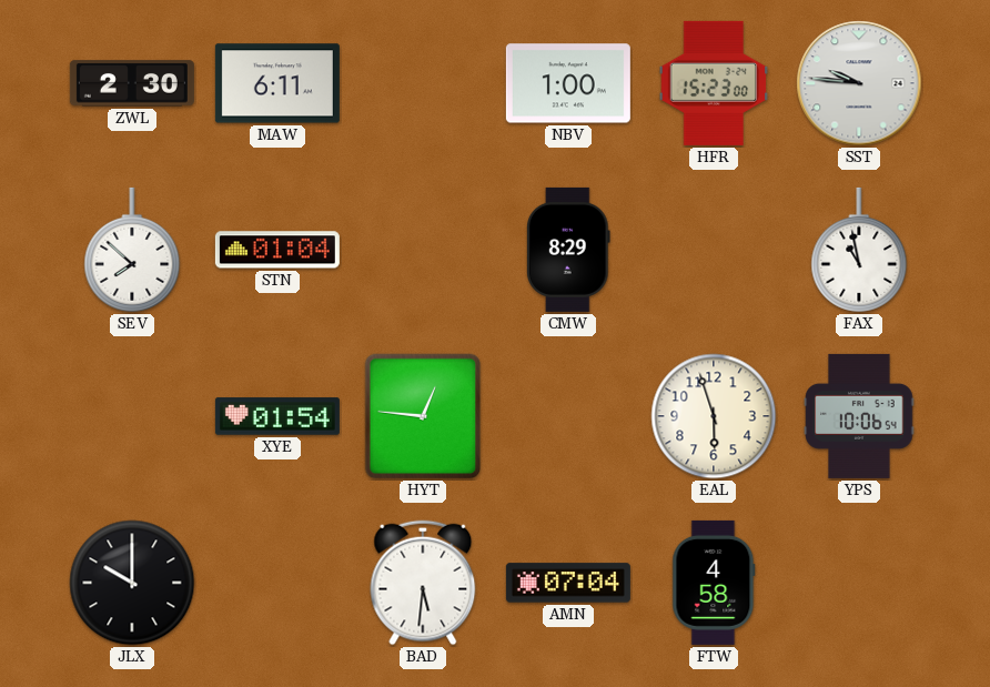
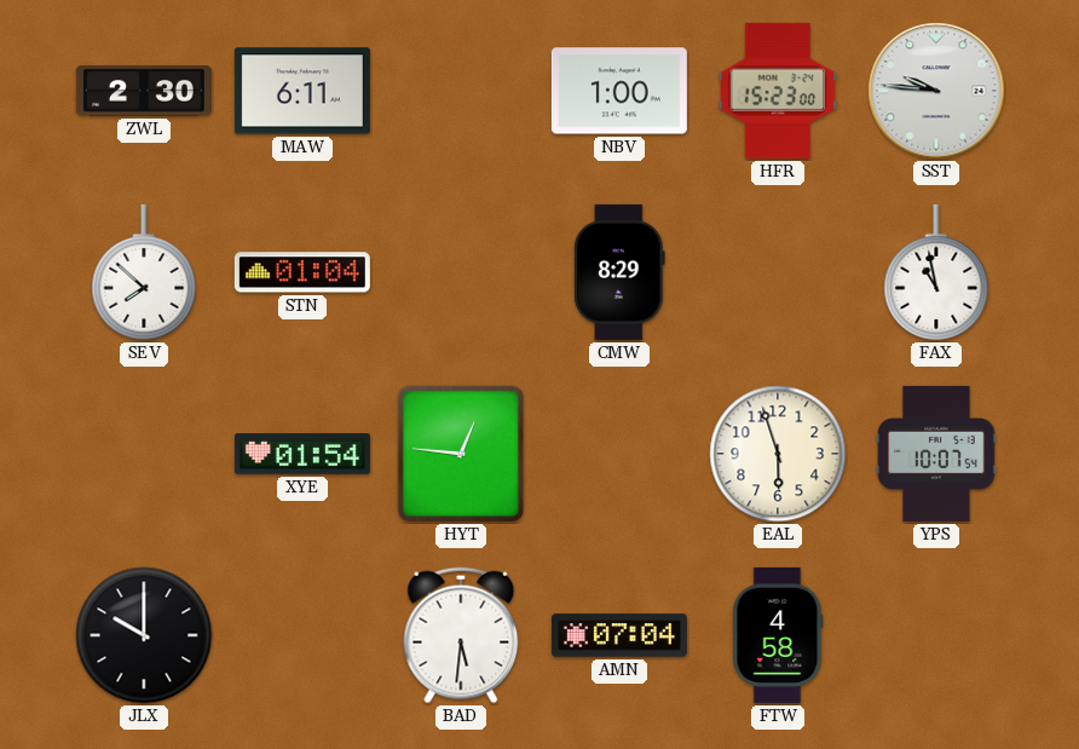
YPS: 10:06 -> 10:07
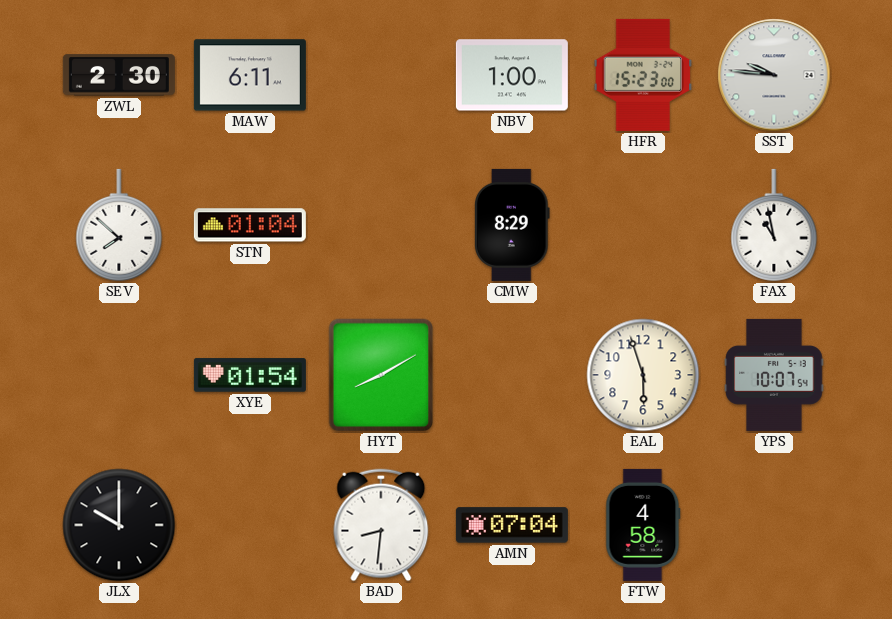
HYT: 12:46 -> 8:10
BAD: 5:31 -> 8:31
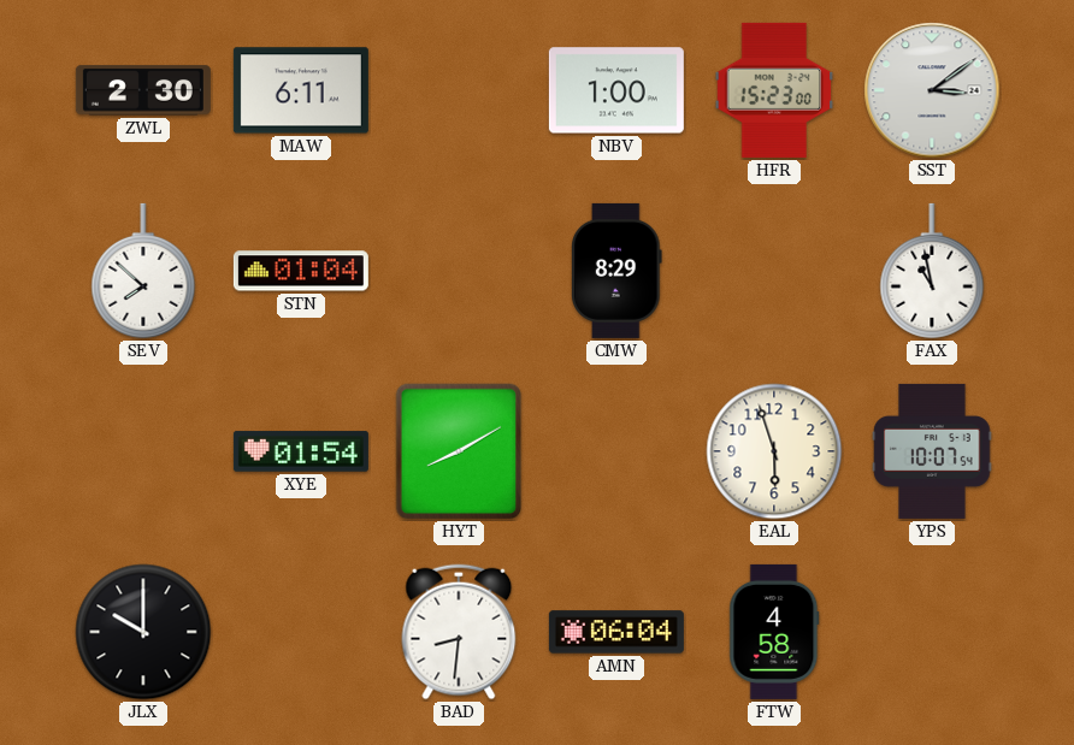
SST: 9:46 -> 3:09
AMN: 07:04 -> 06:04
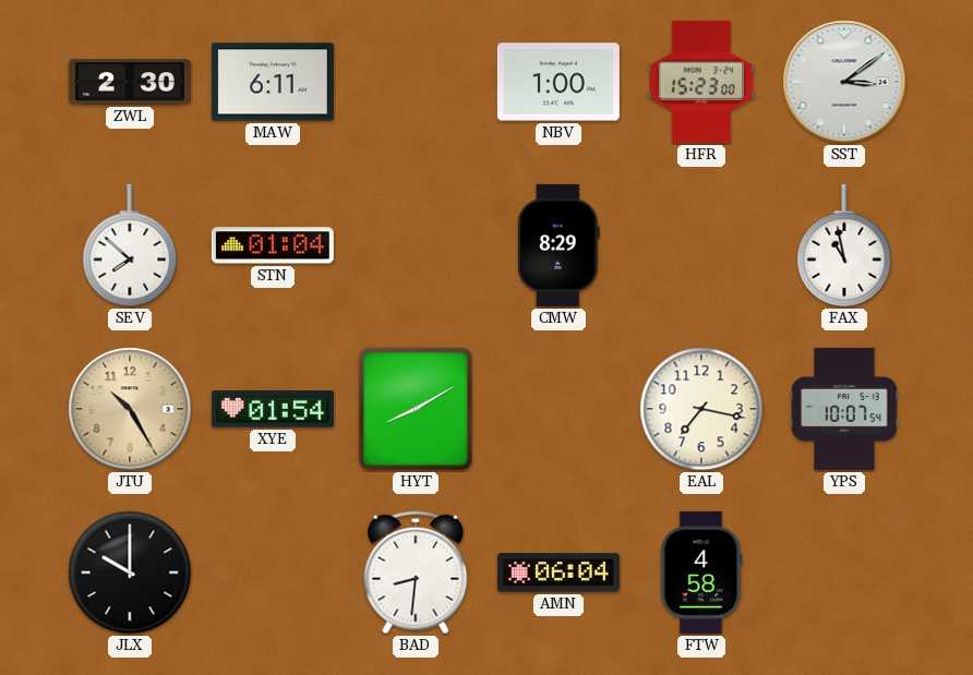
JTU: none -> 10:25
EAL: 5:57 -> 7:17
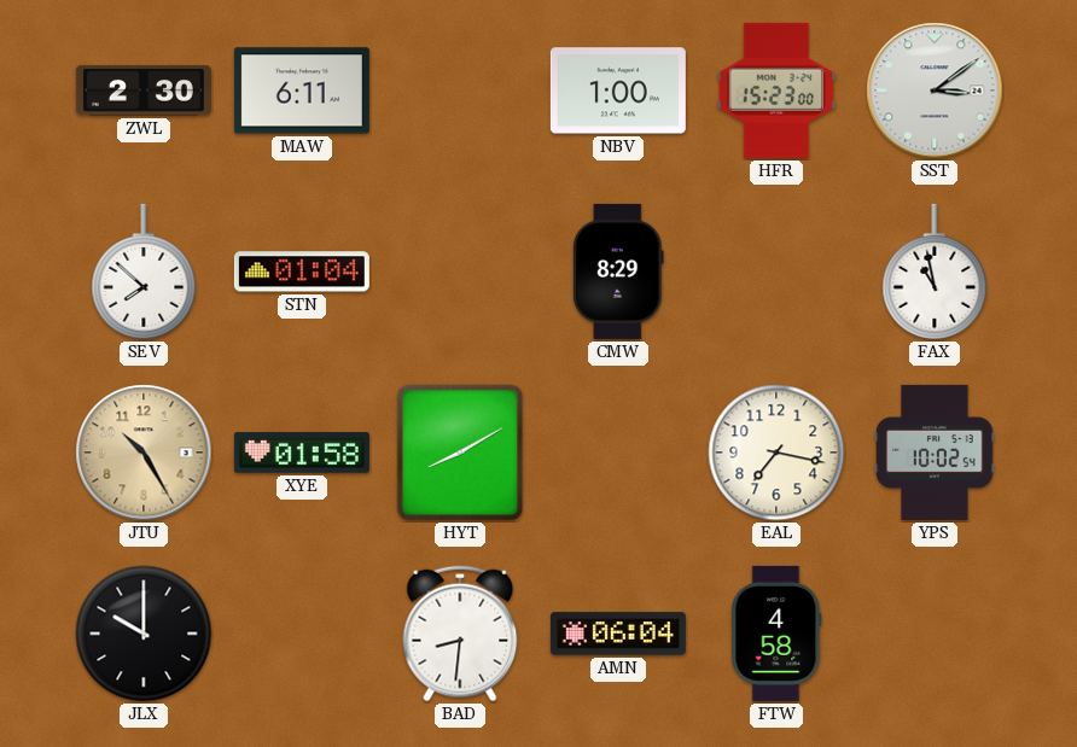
XYE: 01:54 -> 01:58
YPS: 10:07 -> 10:02
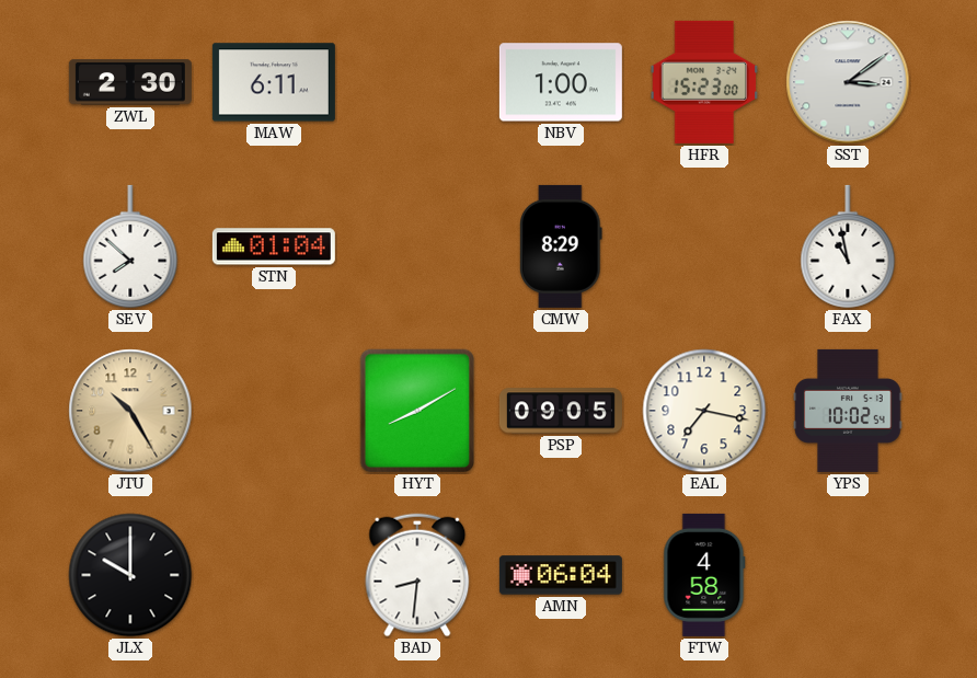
XYE: 01:58 -> none
PSP: none -> 09:05
